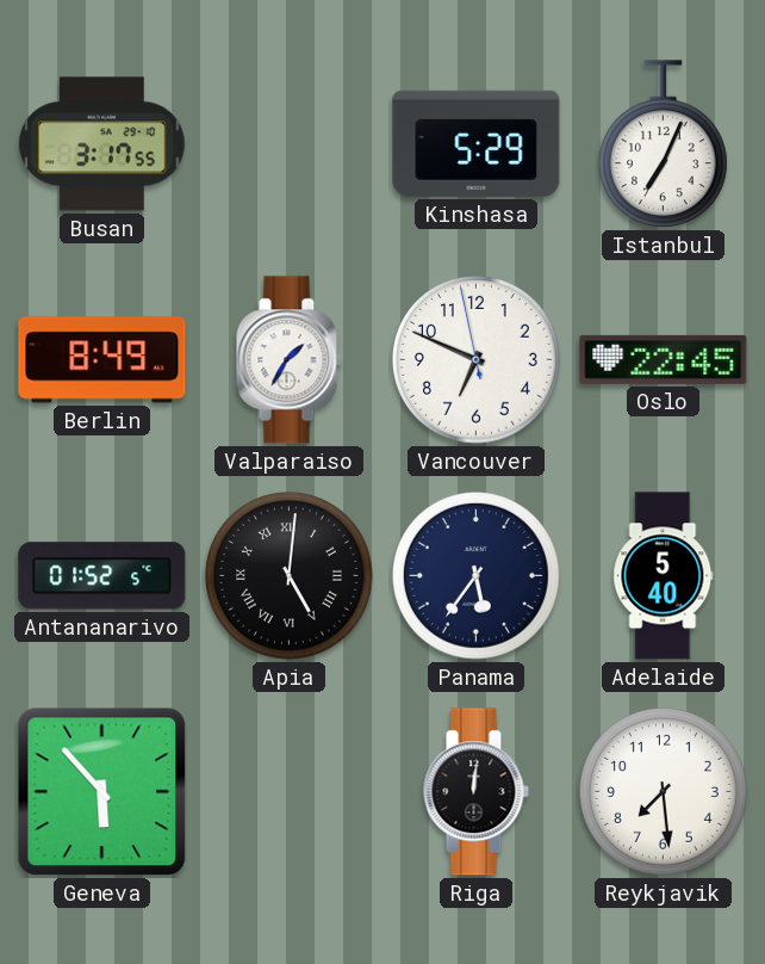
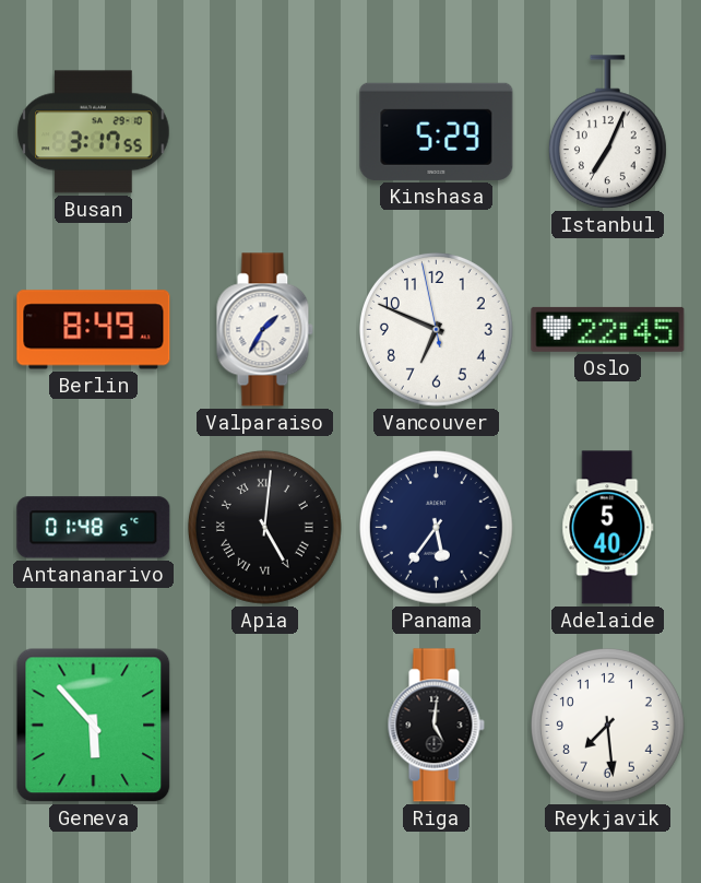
Antananarivo: 01:52 -> 01:48
Riga: 12:01 -> 5:01
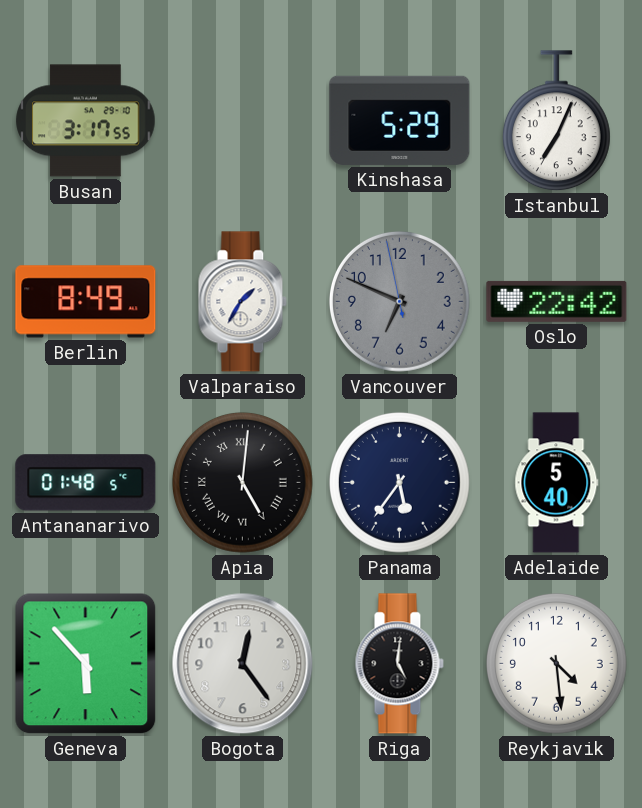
Vancouver dial: white -> grey
Oslo: 22:45 -> 22:42
Bogota: none -> 12:24
Reykjavik: 7:29 -> 4:29
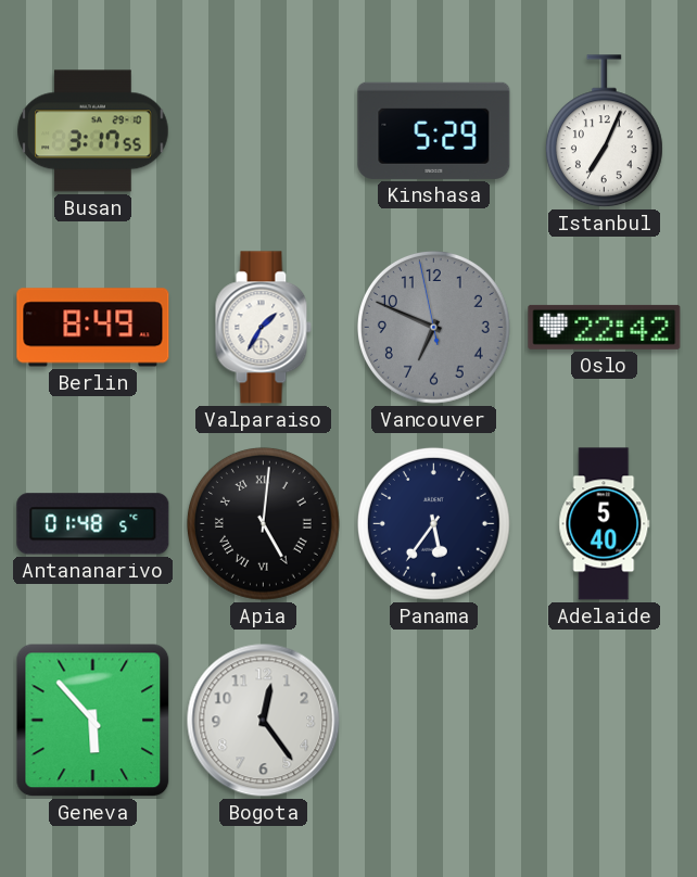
Riga: 5:01 -> none
Reykjavik: 4:29 -> none
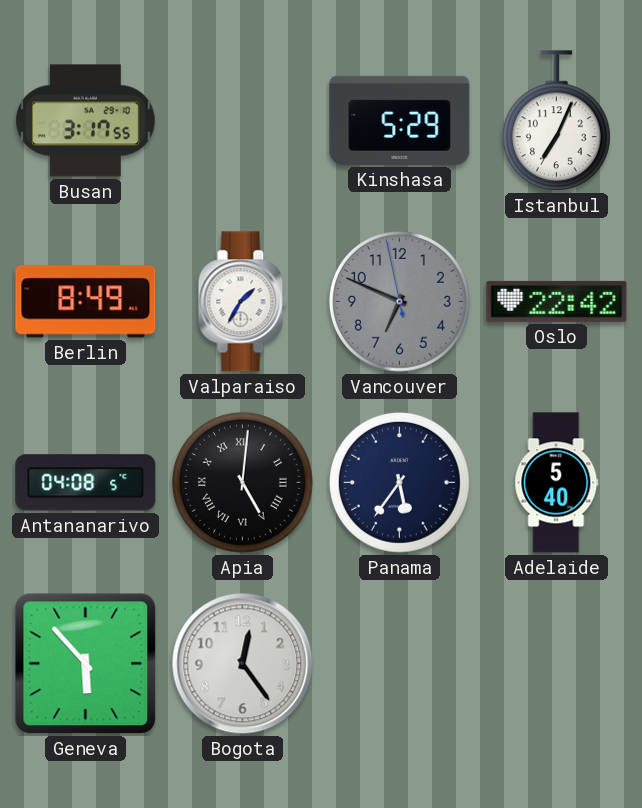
Antananarivo: 01:48 -> 04:08
